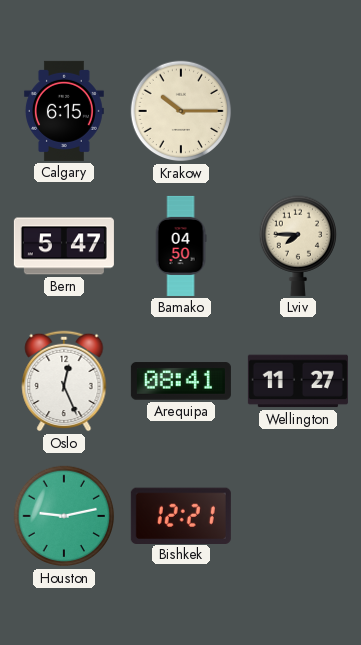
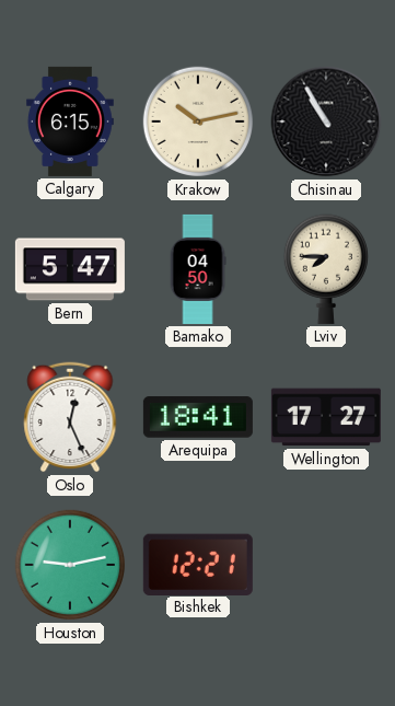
Krakow: 10:15 -> 10:13
Chisinau: none -> 10:55
Arequipa: 08:41 -> 18:41
Wellington: 11:27 -> 17:27
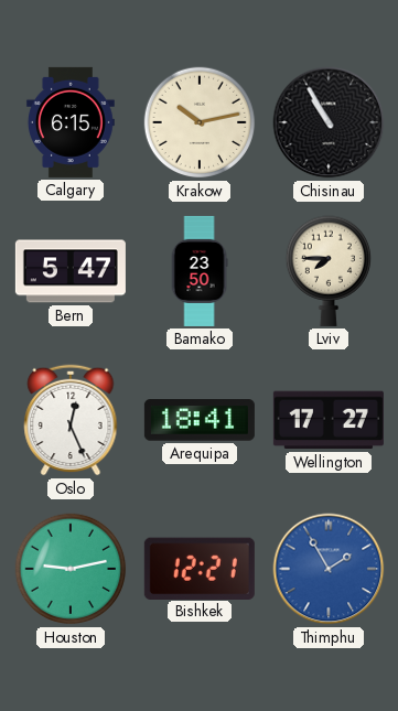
Bamako: 04:50 -> 23:50
Thimphu: none -> 1:55
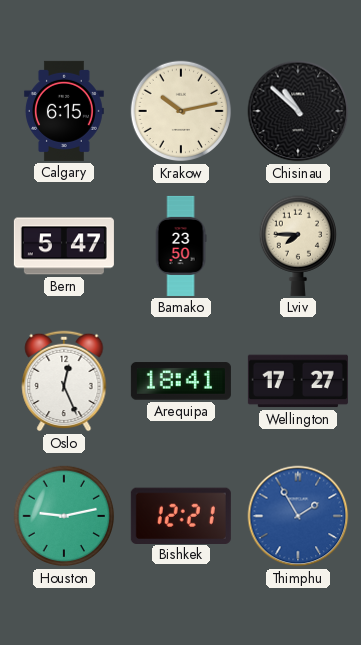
Chisinau: 10:55 -> 10:52
